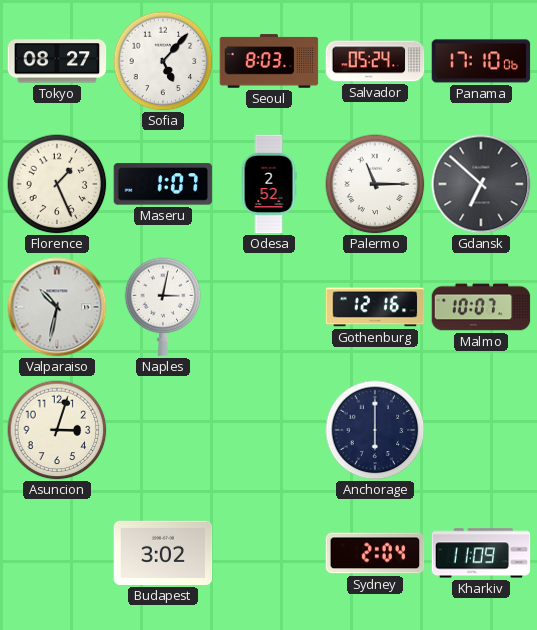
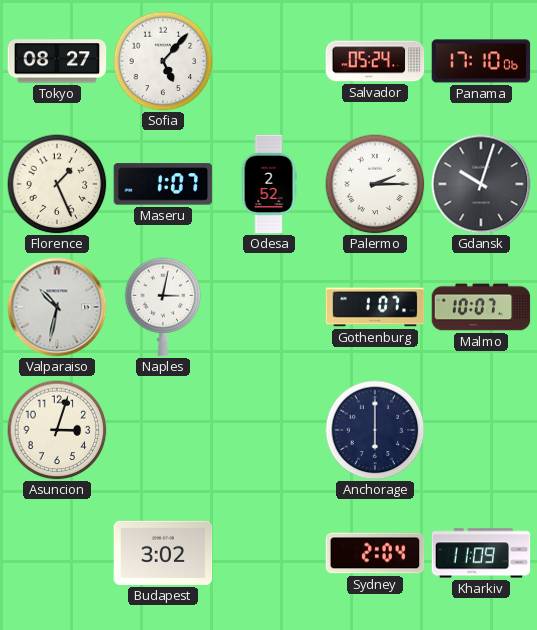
Seoul: 8:03 -> none
Palermo: 11:15 -> 2:15
Gdansk: 6:52 -> 10:03
Gothenburg: 12:16 -> 1:07
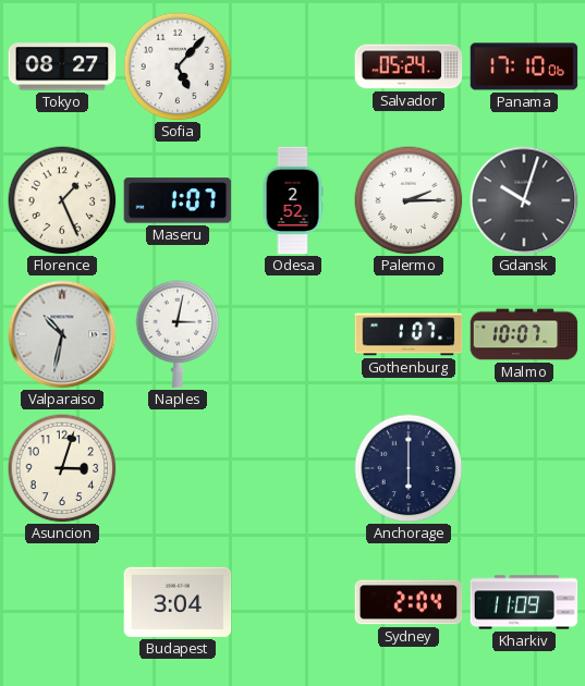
Budapest: 3:02 -> 3:04
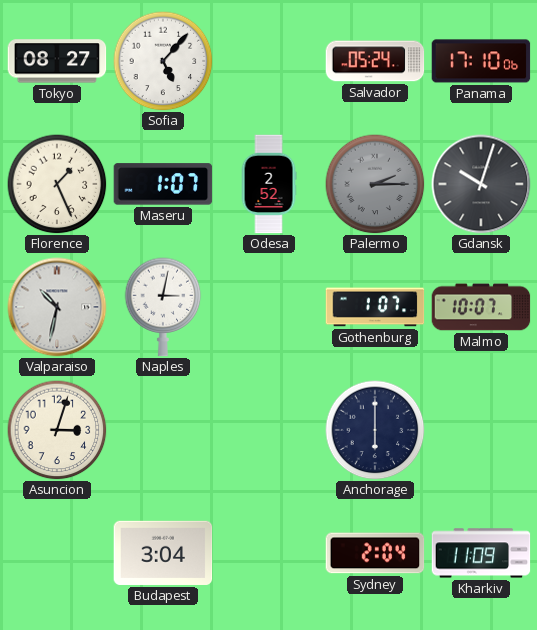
Palermo dial: white -> grey
